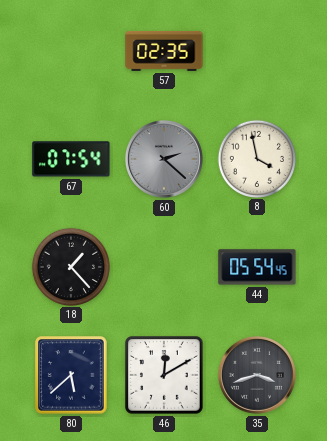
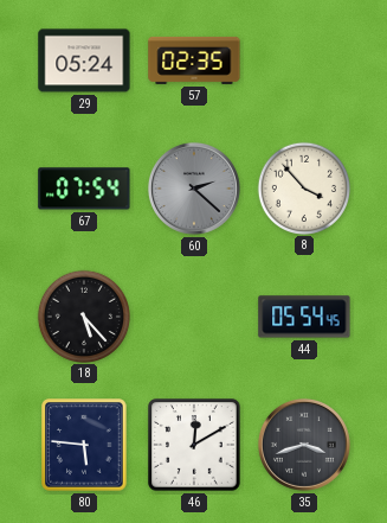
29: none -> 05:24
8: 3:58 -> 3:53
18: 1:23 -> 5:23
80: 5:38 -> 5:46
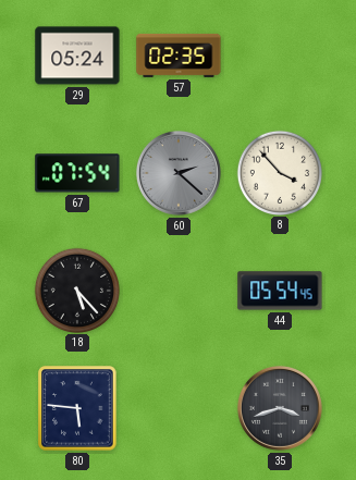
46: 12:10 -> none
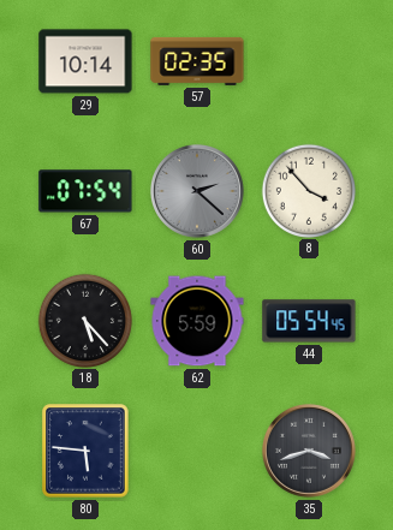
29: 05:24 -> 10:14
62: none -> 5:59
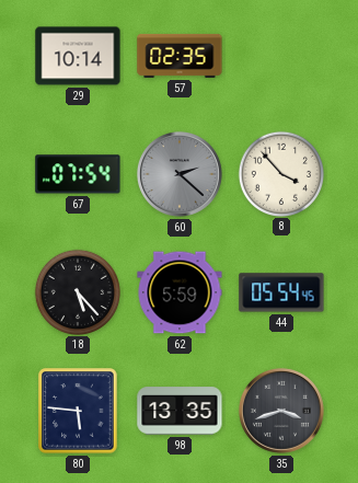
98: none -> 13:35
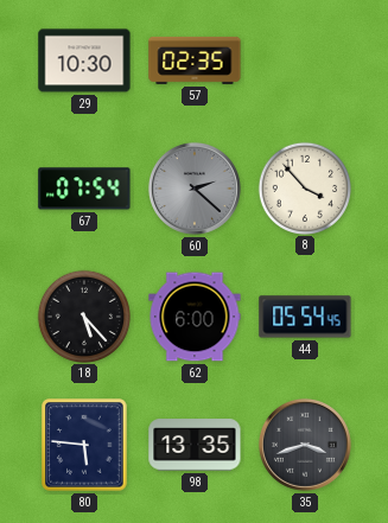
29: 10:14 -> 10:30
62: 5:59 -> 6:00
